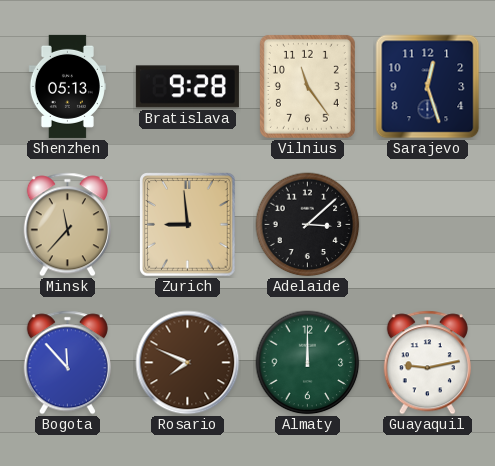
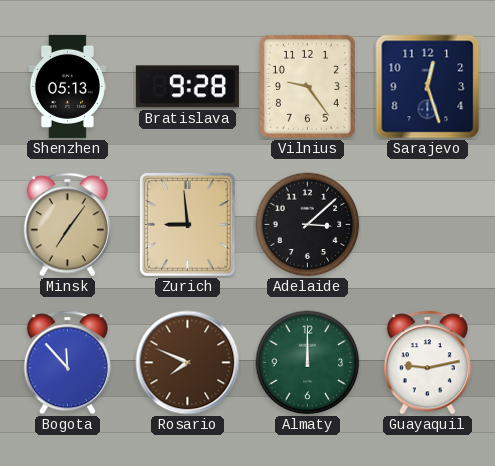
Vilnius: 11:24 -> 9:24
Minsk: 11:37 -> 7:06
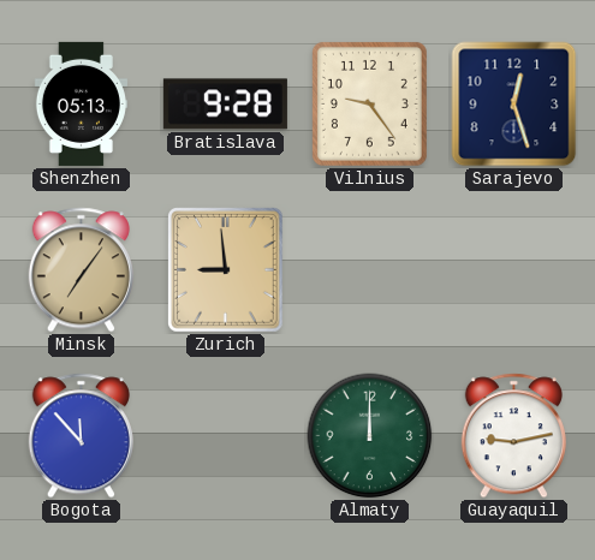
Adelaide: 3:08 -> none
Rosario: 7:49 -> none
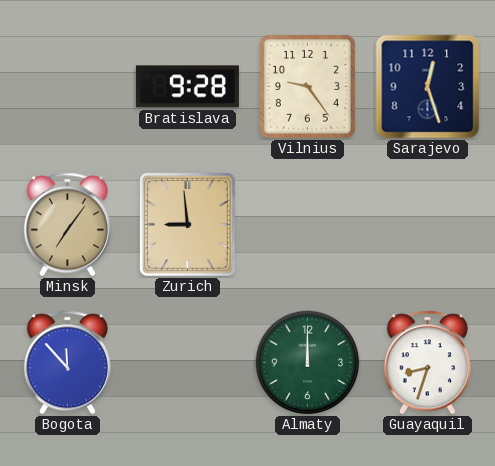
Shenzhen: 05:13 -> none
Guayaquil: 9:13 -> 8:33
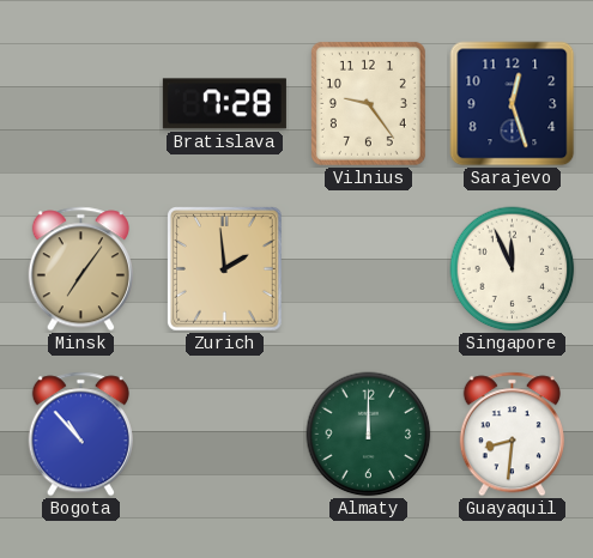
Bratislava: 9:28 -> 7:28
Zurich: 8:59 -> 1:59
Singapore: none -> 11:56
Bogota: 11:53 -> 10:53
Guayaquil: 8:33 -> 8:31
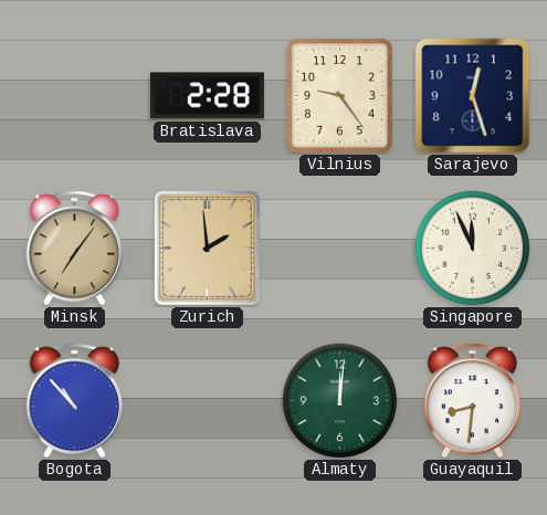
Bratislava: 7:28 -> 2:28
Almaty: 12:00 -> 12:01
